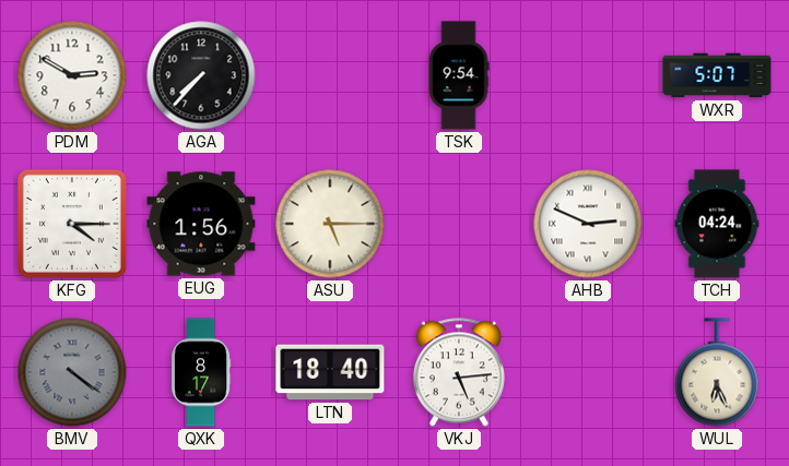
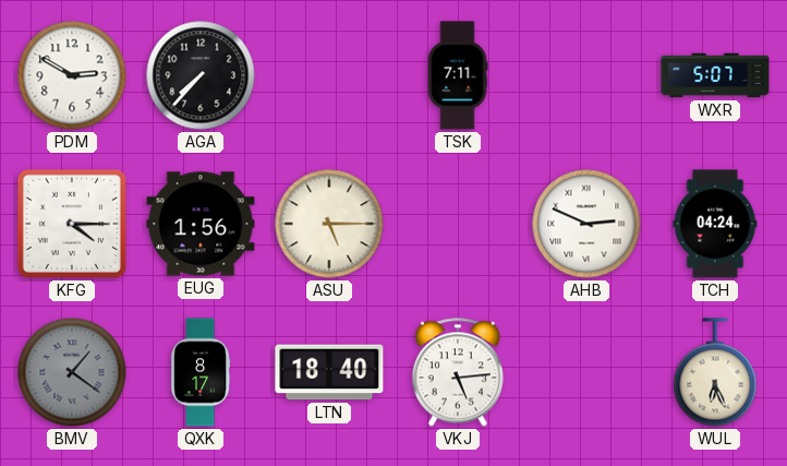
TSK: 9:54 -> 7:11
BMV: 4:21 -> 1:21
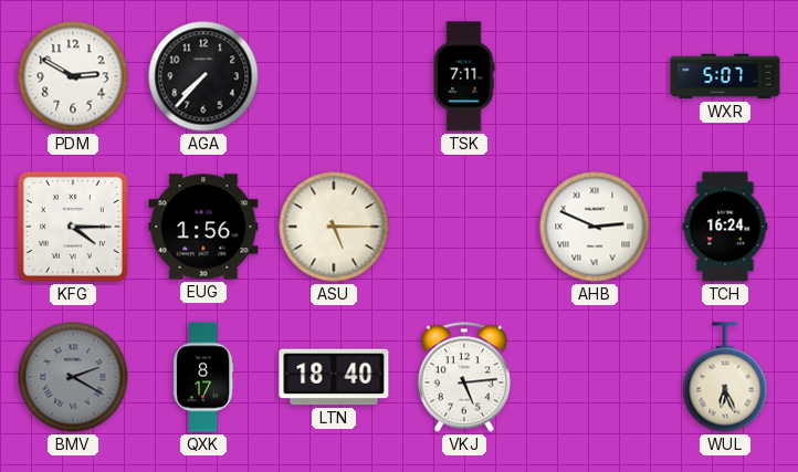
TCH: 04:24 -> 16:24
BMV: 1:21 -> 2:20
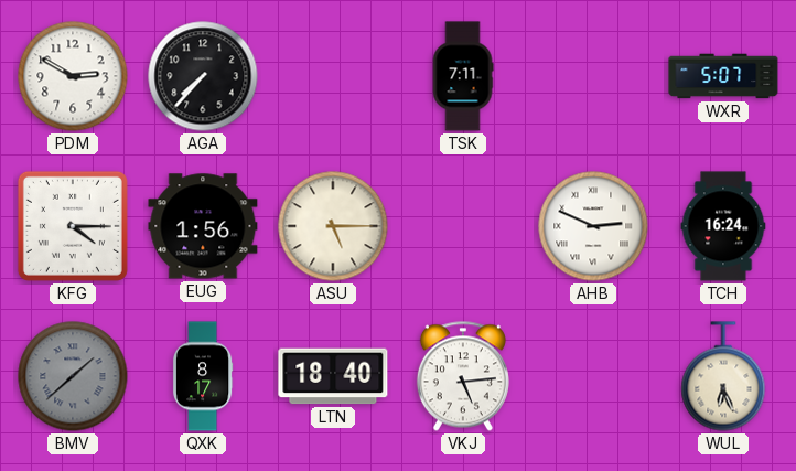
BMV: 2:20 -> 1:38
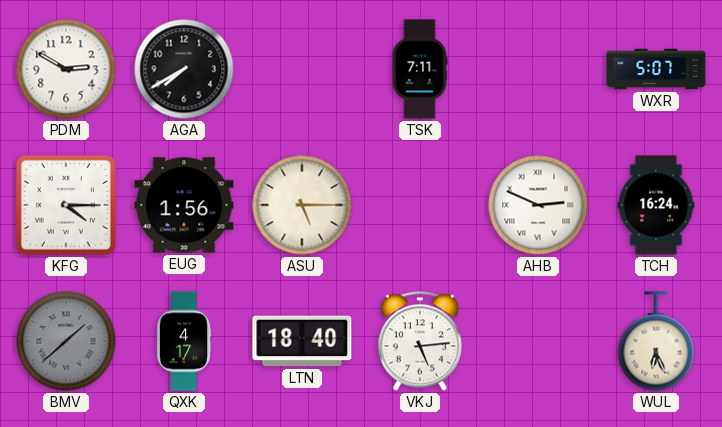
AGA: 7:37 -> 7:40
QXK: 8:17 -> 4:17
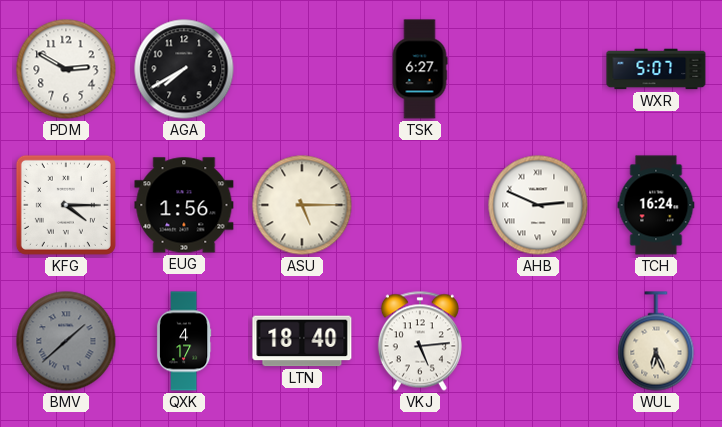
TSK: 7:11 -> 6:27
